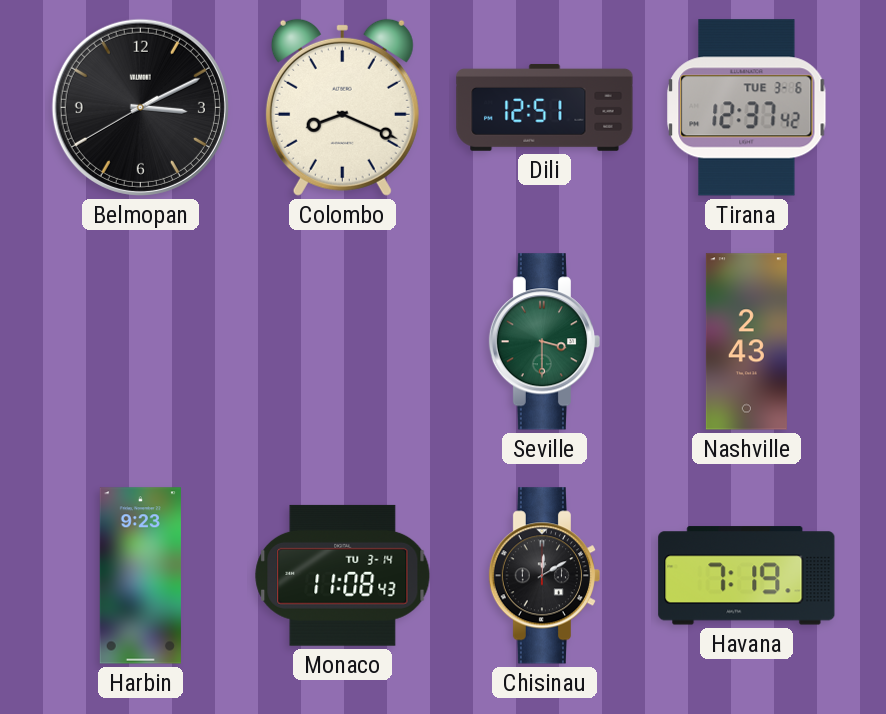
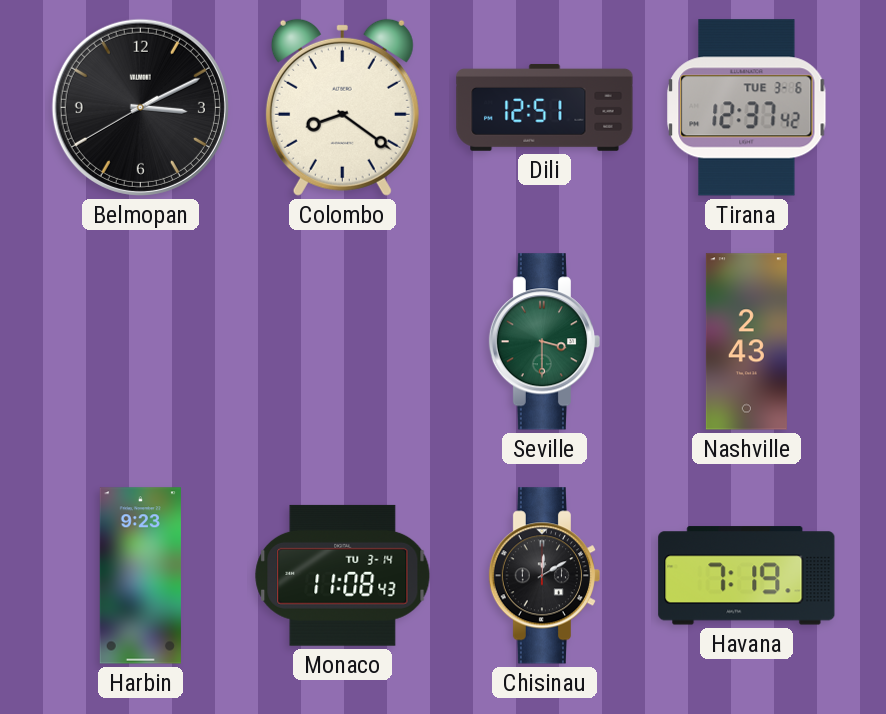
Colombo: 8:19 -> 8:21
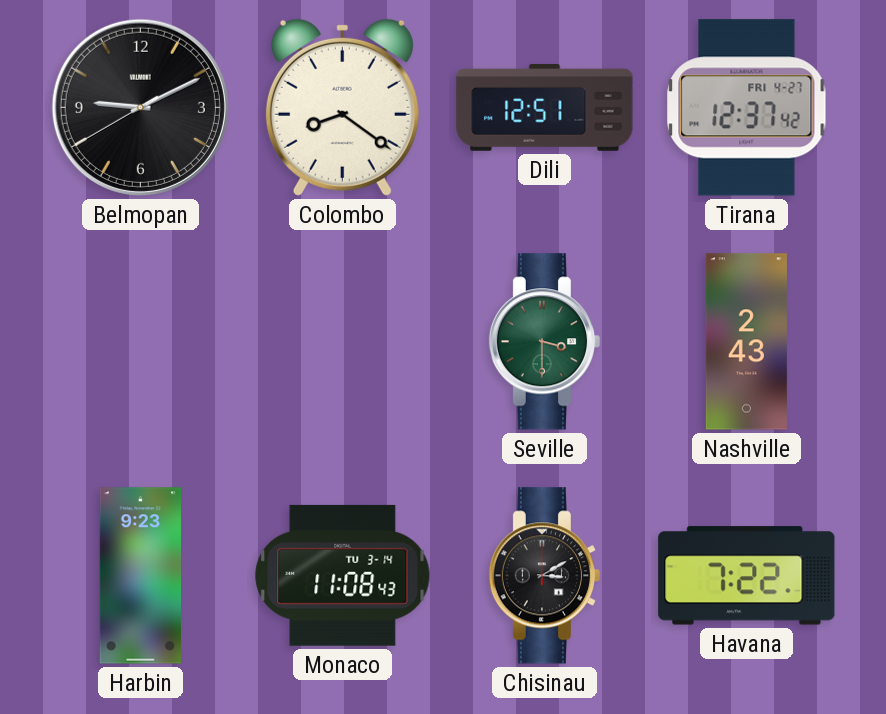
Belmopan: 3:10 -> 9:10
Tirana date: TUE 3-6 -> FRI 4-27
Chisinau: 12:10 -> 3:10
Havana: 7:19 -> 7:22
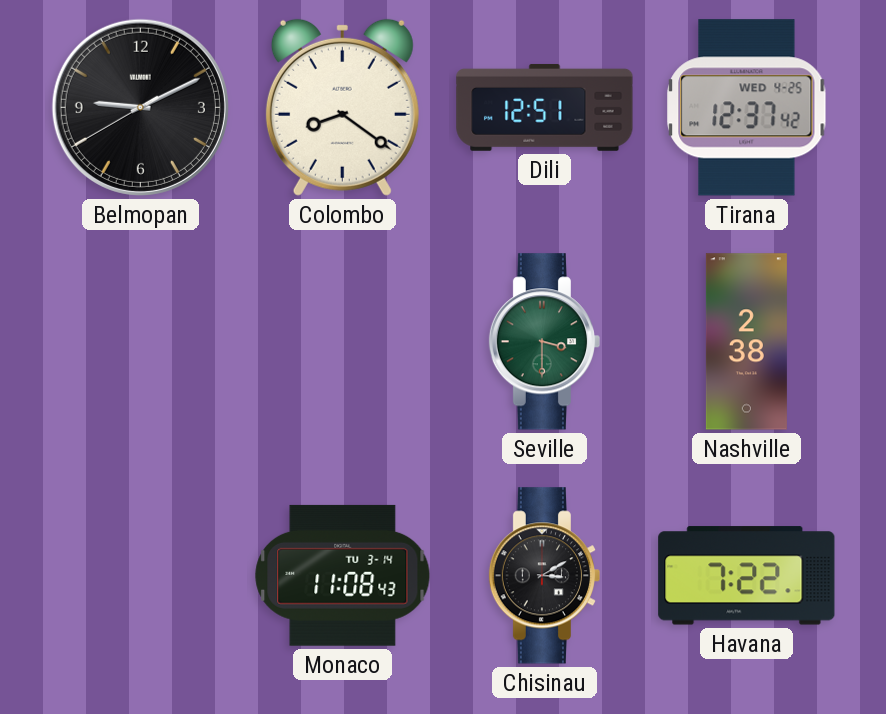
Tirana date: FRI 4-27 -> WED 4-25
Nashville: 2:43 -> 2:38
Harbin: 9:23 -> none
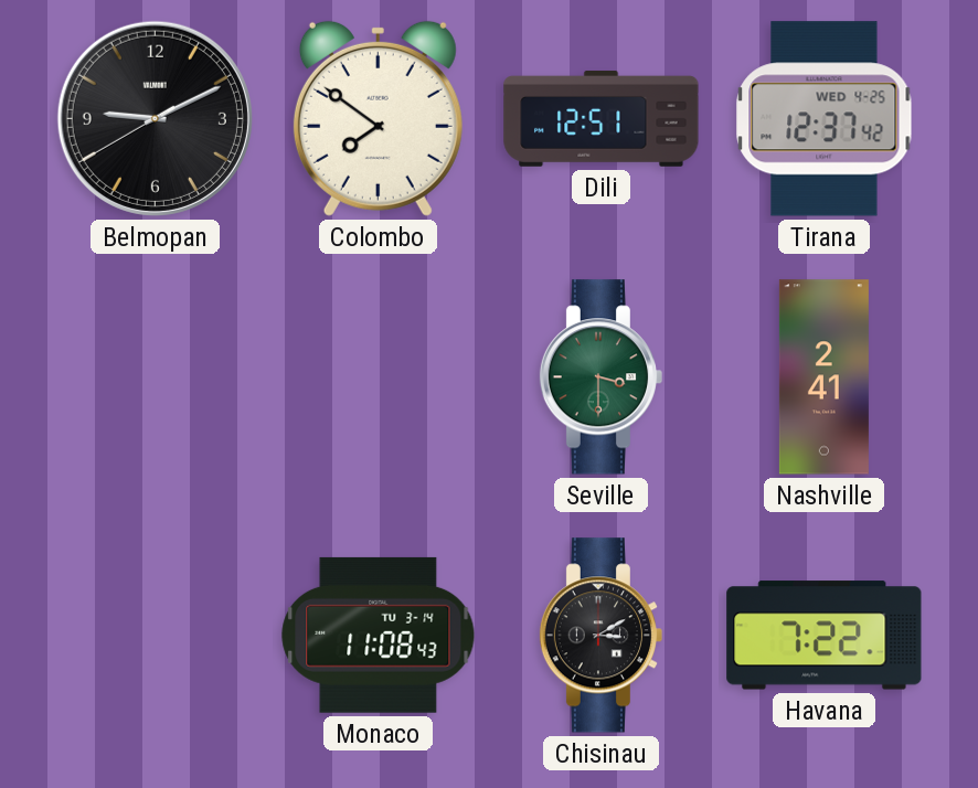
Colombo: 8:21 -> 7:51
Nashville: 2:38 -> 2:41
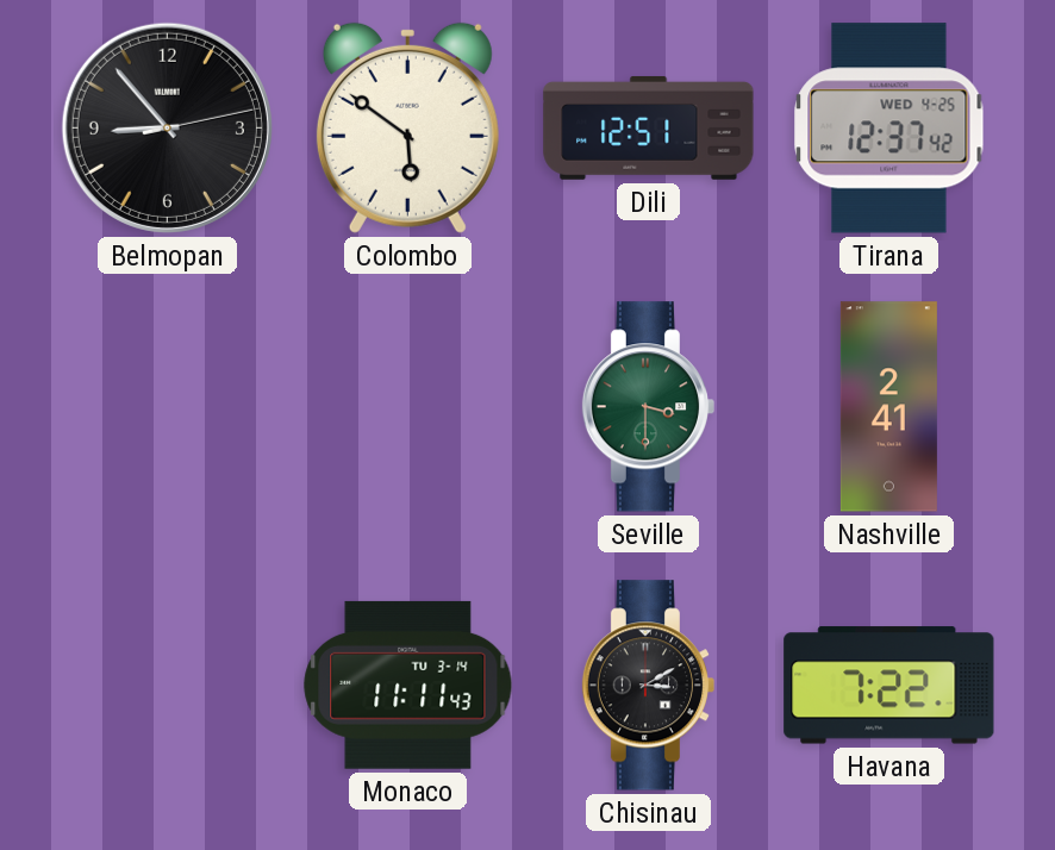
Belmopan: 9:10 -> 8:53
Colombo: 7:51 -> 5:51
Monaco: 11:08 -> 11:11
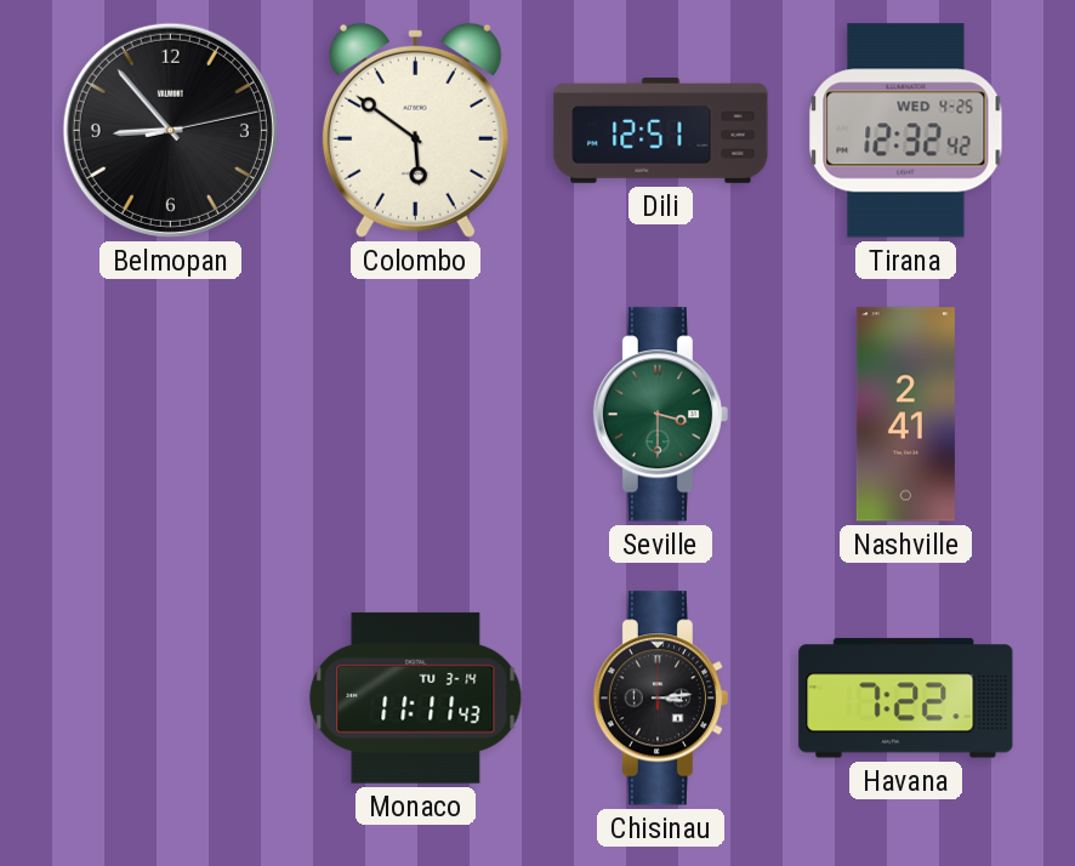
Tirana: 12:37 -> 12:32
Chisinau: 3:10 -> 3:14
